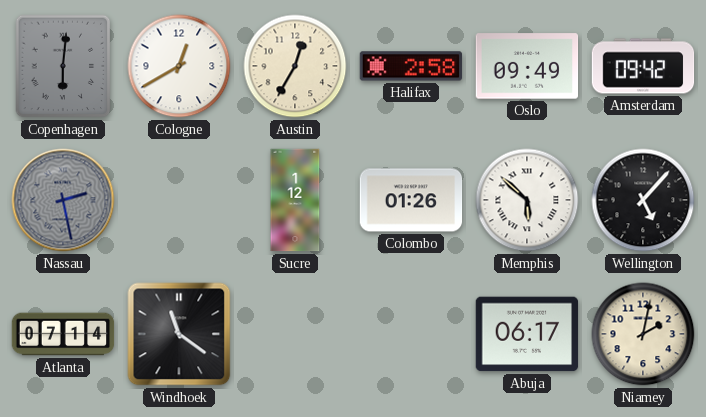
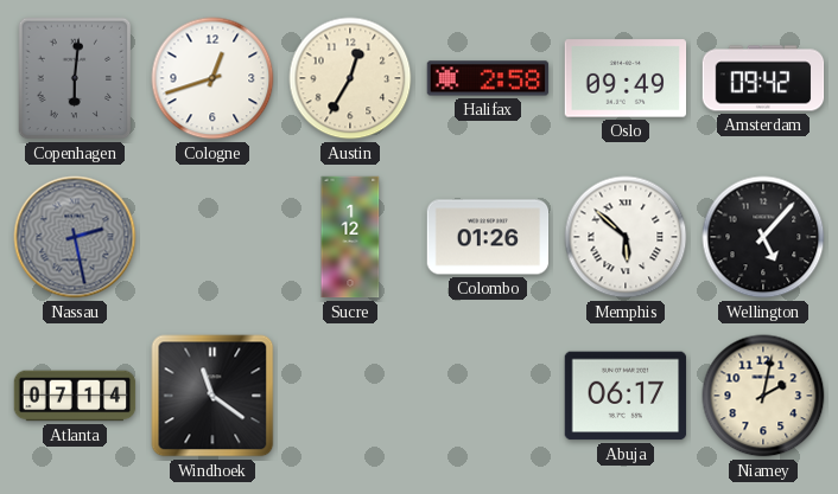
Cologne: 12:40 -> 12:42
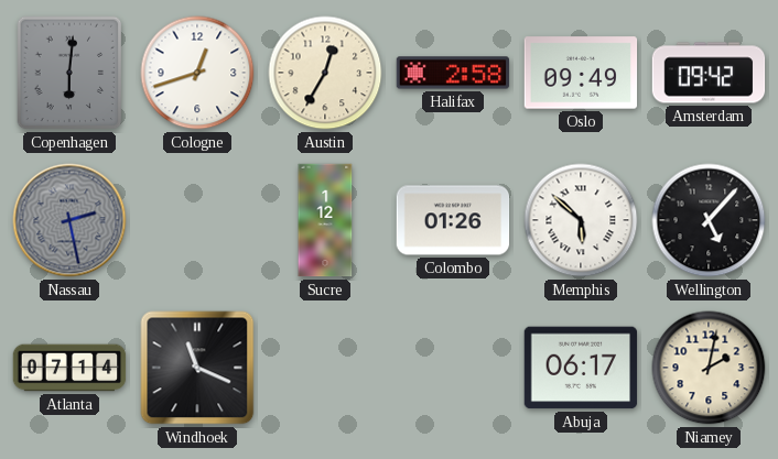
Windhoek: 11:21 -> 11:19
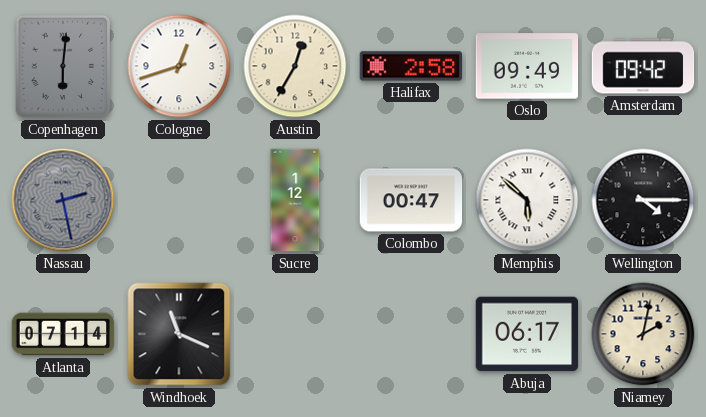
Colombo: 01:26 -> 00:47
Wellington: 5:07 -> 4:15
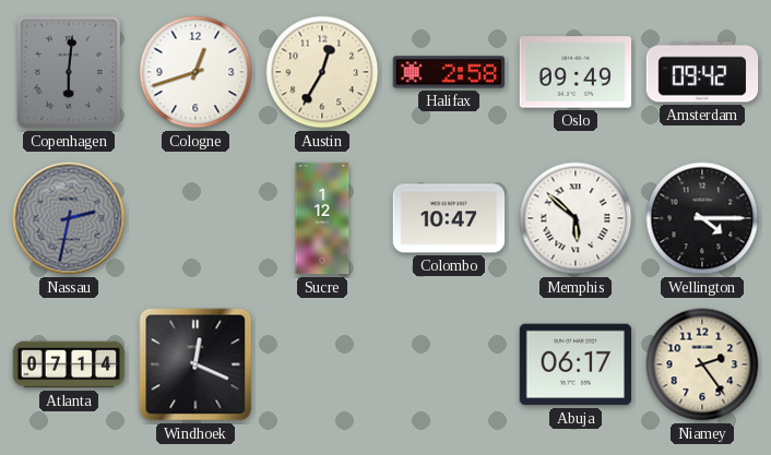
Nassau: 2:28 -> 2:32
Colombo: 00:47 -> 10:47
Windhoek: 11:19 -> 12:19
Niamey: 2:02 -> 2:24
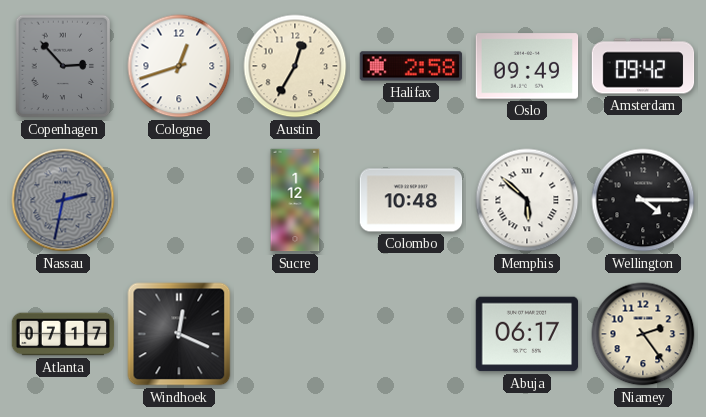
Copenhagen: 6:01 -> 2:53
Colombo: 10:47 -> 10:48
Atlanta: 07:14 -> 07:17
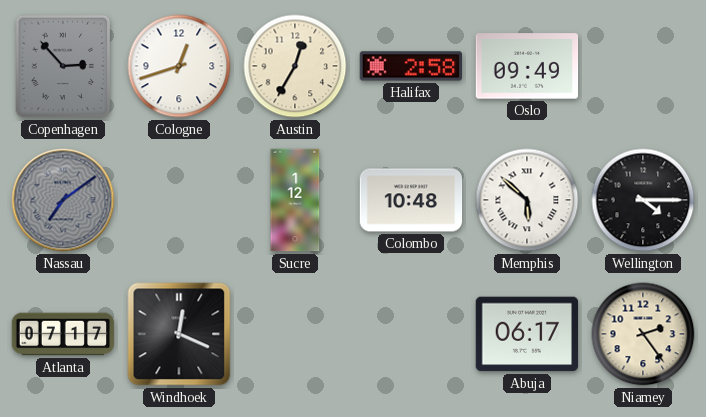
Amsterdam: 09:42 -> none
Nassau: 2:32 -> 7:09
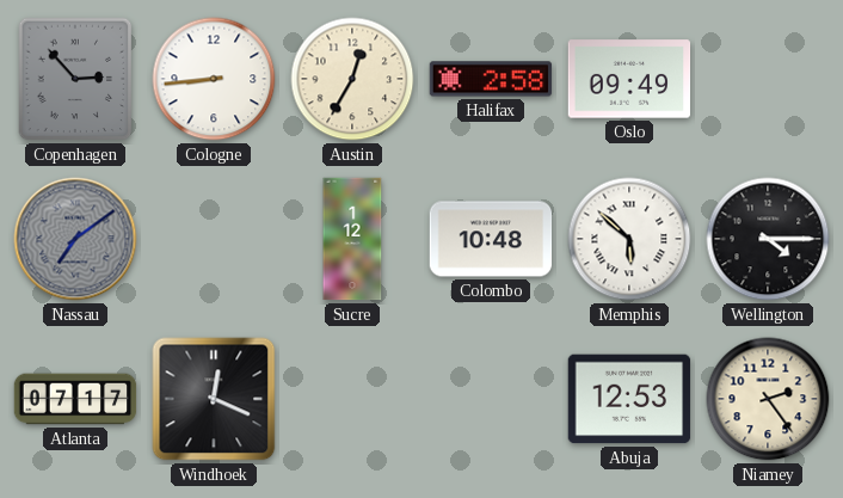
Cologne: 12:42 -> 8:44
Abuja: 06:17 -> 12:53
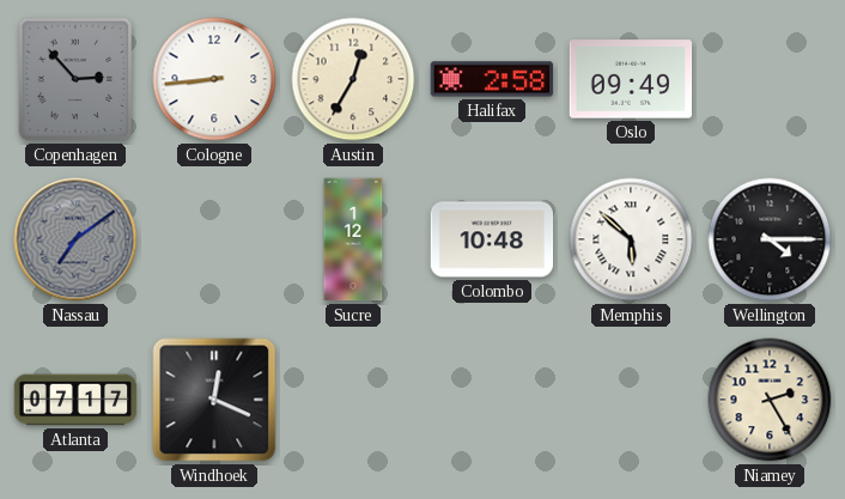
Abuja: 12:53 -> none
Niamey: 2:24 -> 2:25
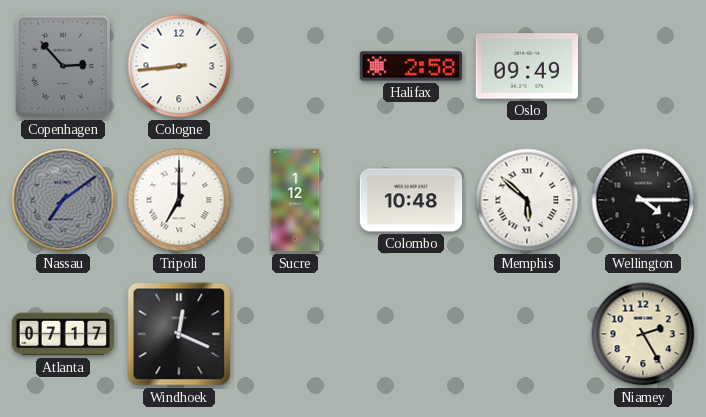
Austin: 12:35 -> none
Tripoli: none -> 7:00
